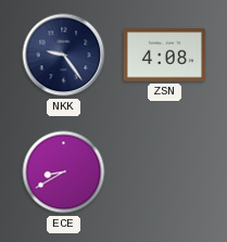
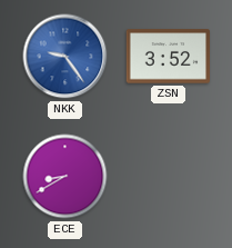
NKK dial: navy -> blue
ZSN: 4:08 -> 3:52
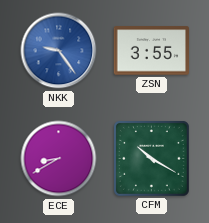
ZSN: 3:52 -> 3:55
CFM: none -> 10:20
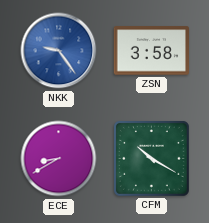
ZSN: 3:55 -> 3:58
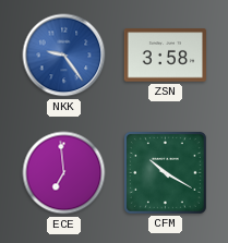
ECE: 8:40 -> 6:59
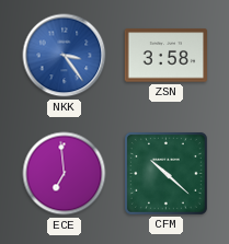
NKK: 9:24 -> 3:24
CFM: 10:20 -> 10:22
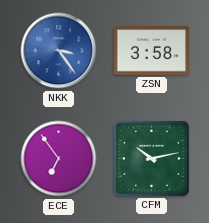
ECE: 6:59 -> 6:54
CFM: 10:22 -> 10:13
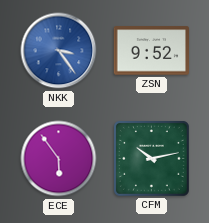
ZSN: 3:58 -> 9:52
ECE: 6:54 -> 5:54
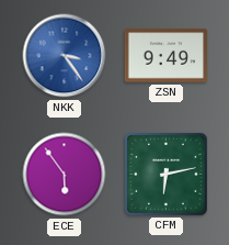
ZSN: 9:52 -> 9:49
CFM: 10:13 -> 6:13
